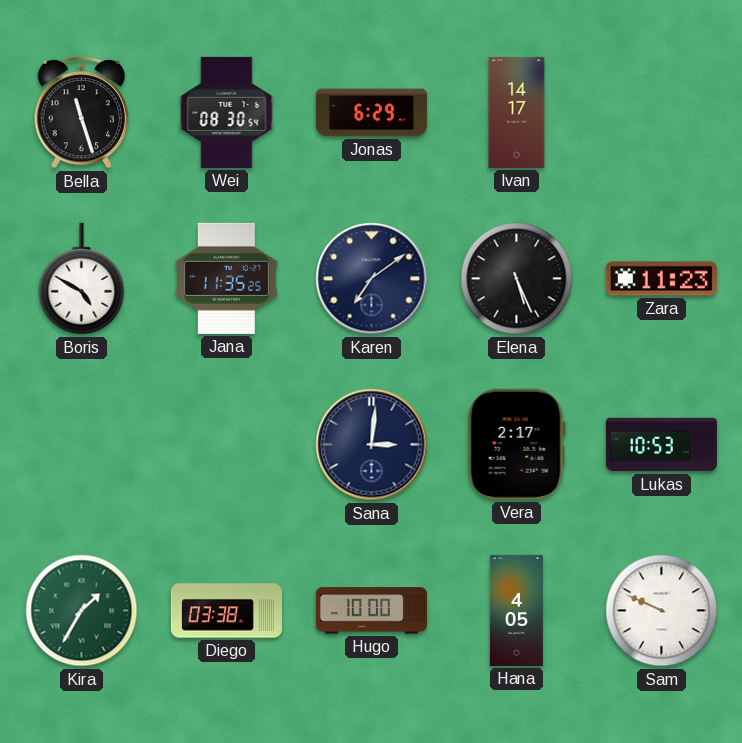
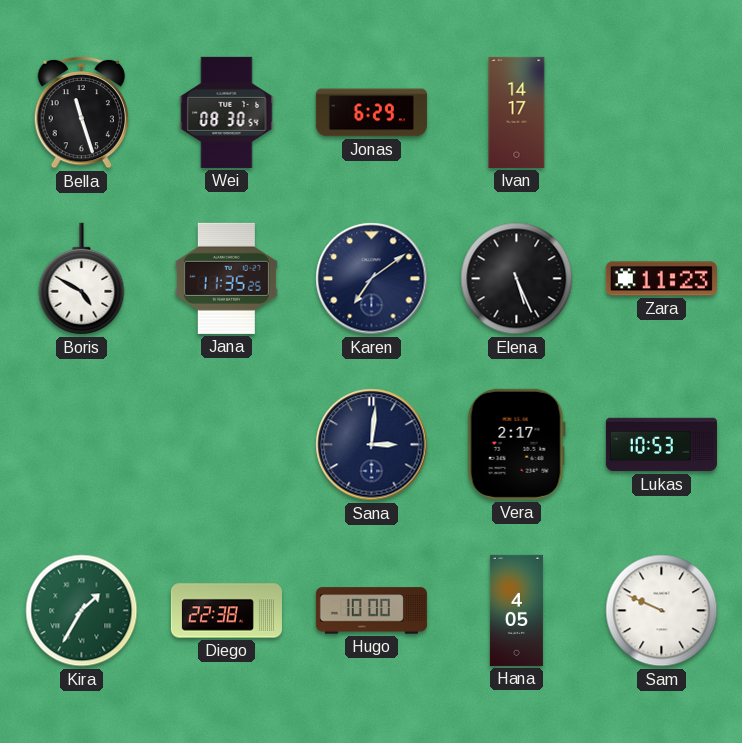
Diego: 03:38 -> 22:38
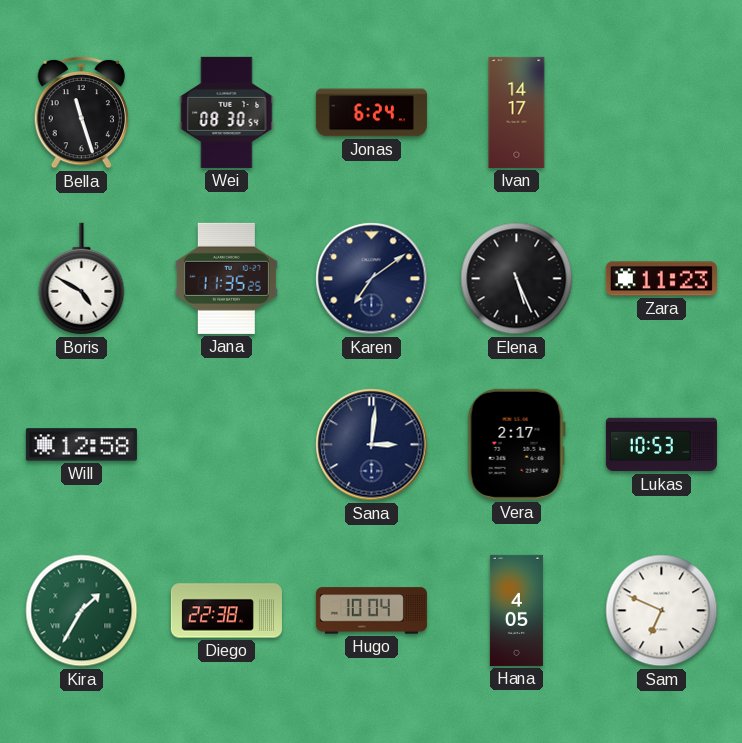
Jonas: 6:29 -> 6:24
Will: none -> 12:58
Hugo: 10:00 -> 10:04
Sam: 9:49 -> 6:49
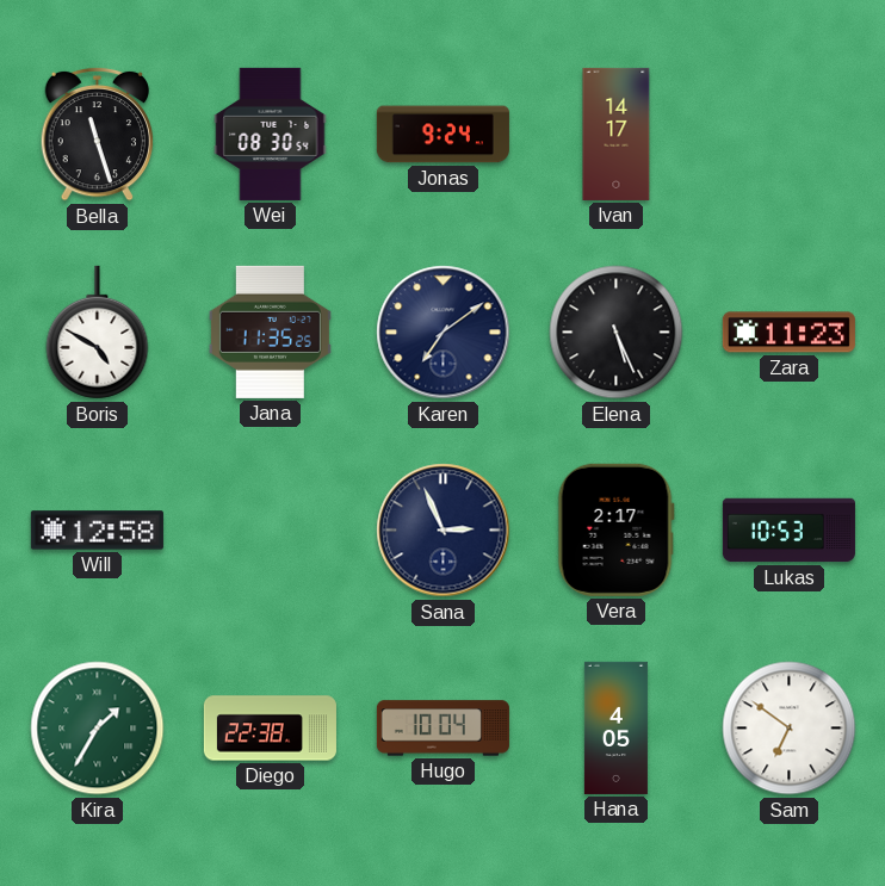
Jonas: 6:24 -> 9:24
Sana: 3:01 -> 2:56
Sam: 6:49 -> 6:51
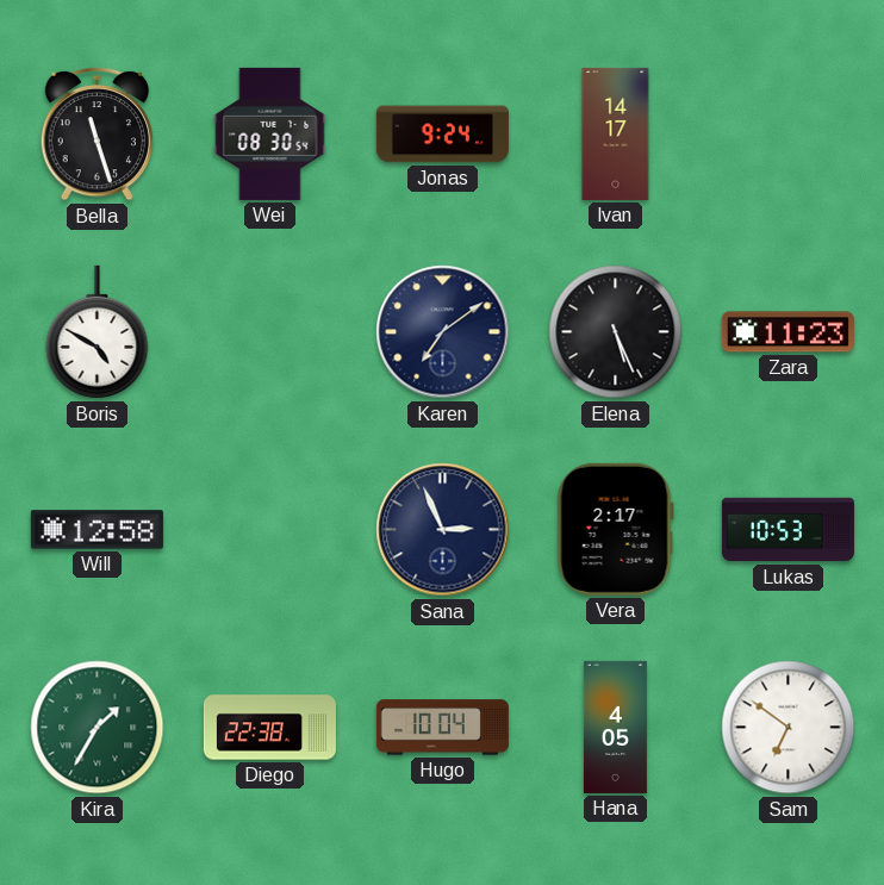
Jana: 11:35 -> none
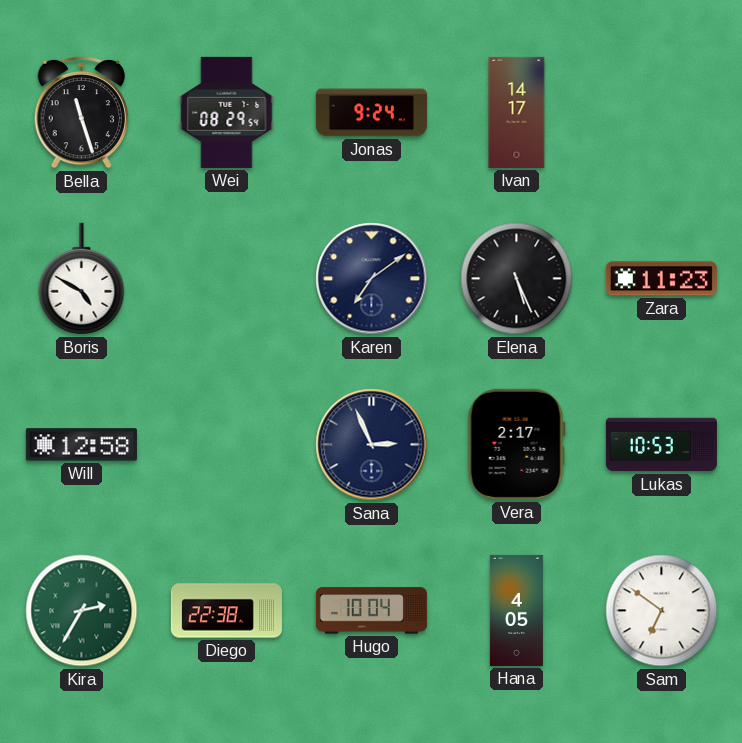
Wei: 08:30 -> 08:29
Kira: 1:35 -> 2:35
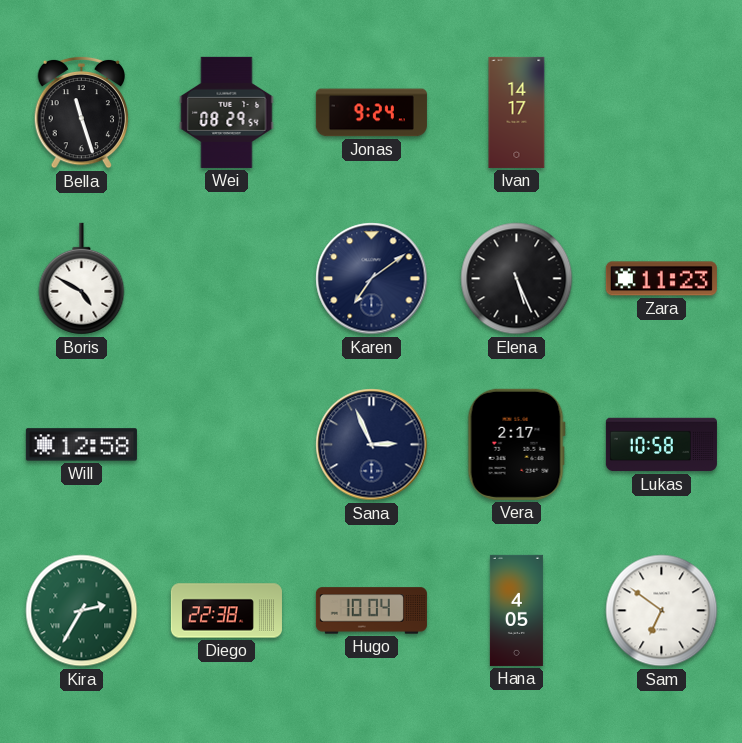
Lukas: 10:53 -> 10:58
